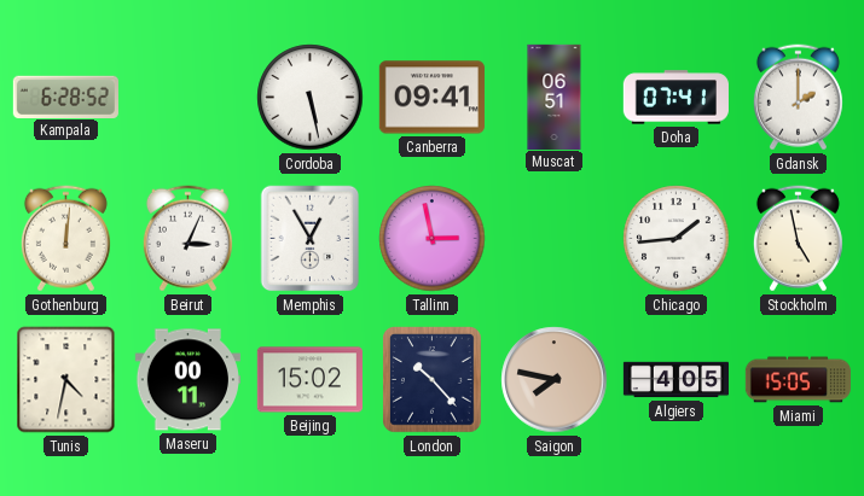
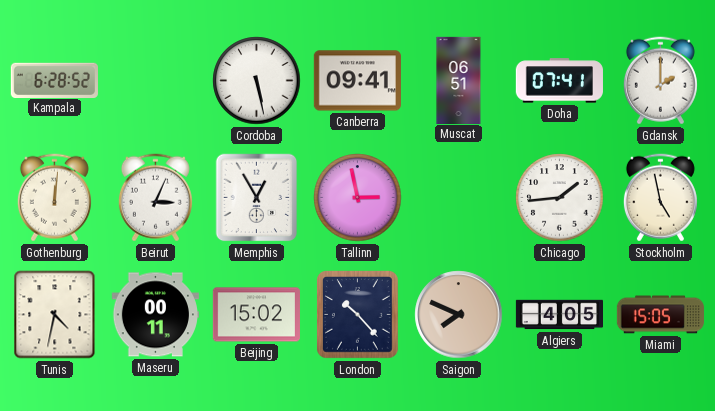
Saigon: 7:47 -> 7:49
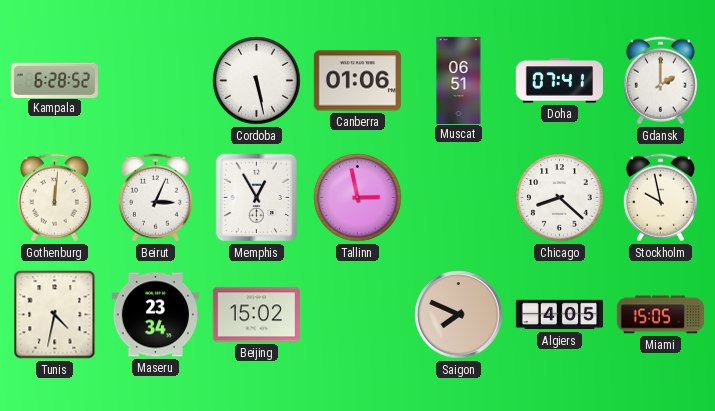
Canberra: 09:41 -> 01:06
Chicago: 1:44 -> 8:22
Stockholm: 4:58 -> 9:58
Maseru: 00:11 -> 23:34
London: 10:23 -> none
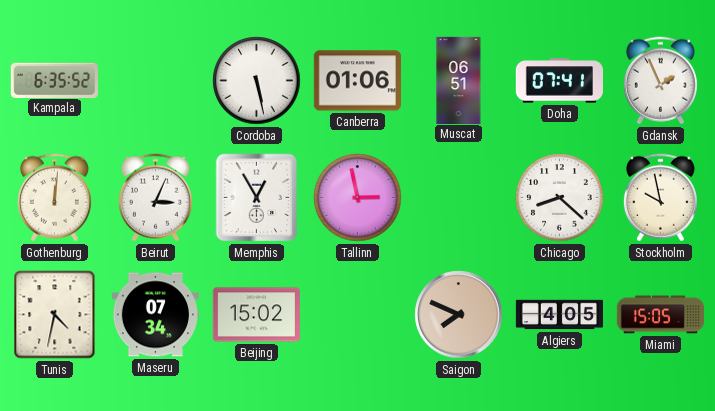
Kampala: 6:28 -> 6:35
Gdansk: 2:00 -> 1:56
Maseru: 23:34 -> 07:34
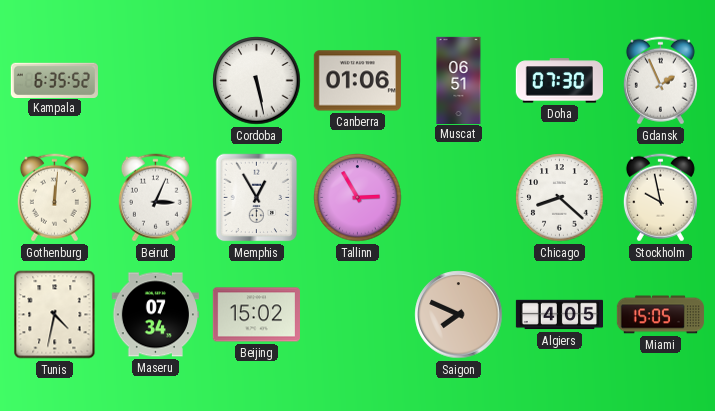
Doha: 07:41 -> 07:30
Tallinn: 2:58 -> 2:55
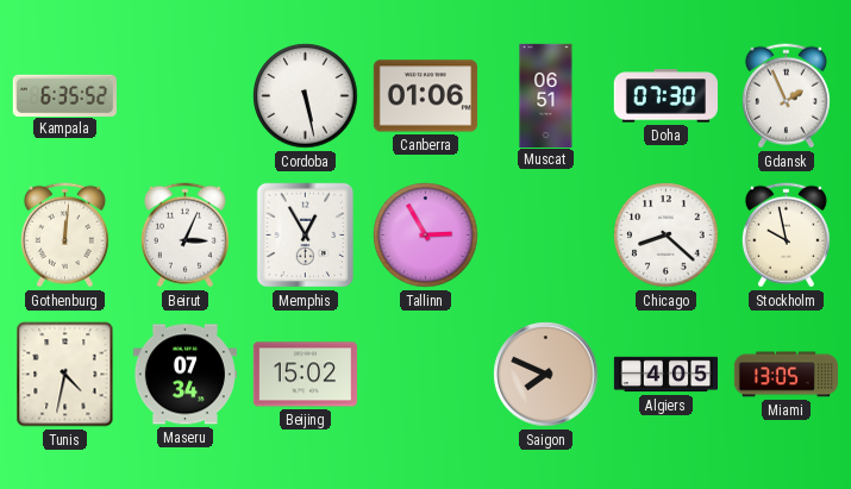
Miami: 15:05 -> 13:05
